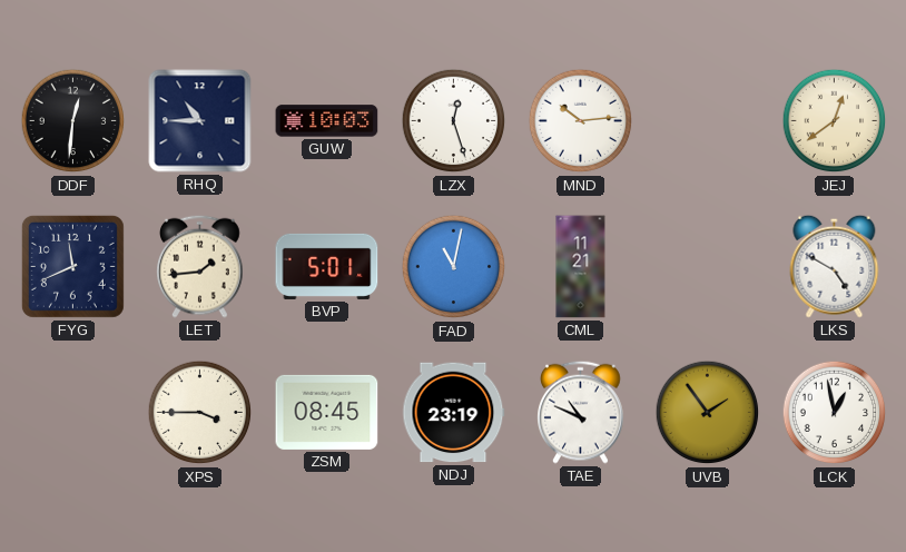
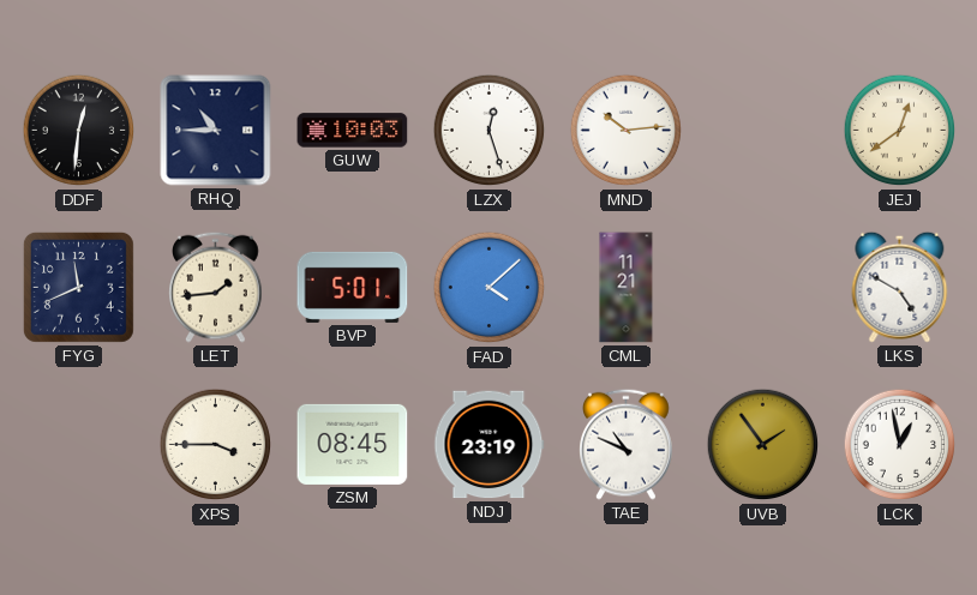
FAD: 11:02 -> 4:08
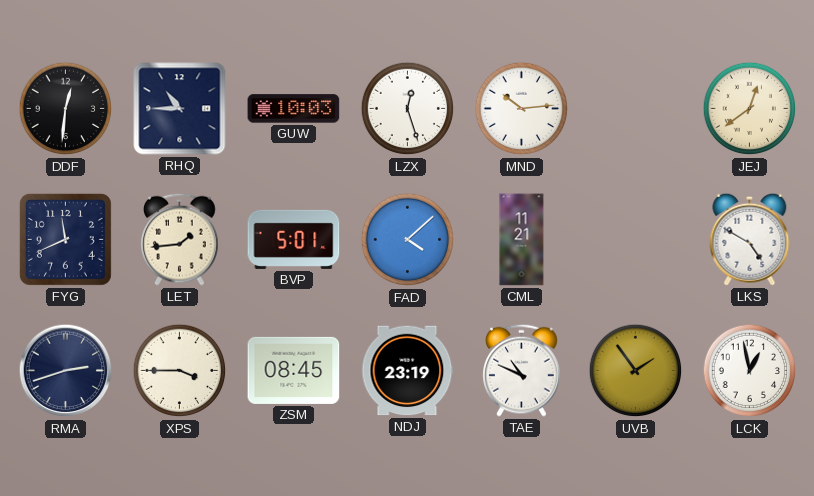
RMA: none -> 2:42
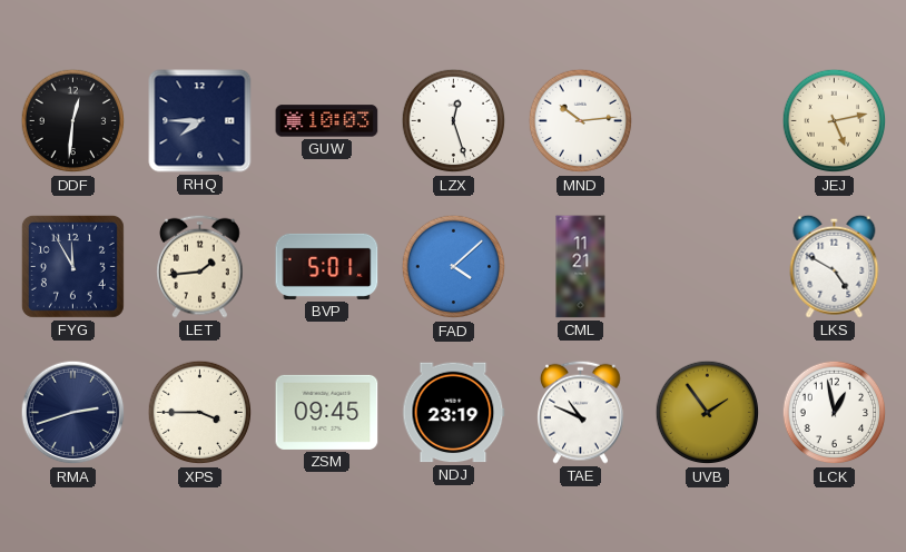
RHQ: 10:45 -> 7:45
JEJ: 12:39 -> 5:13
FYG: 11:41 -> 11:55
ZSM: 08:45 -> 09:45
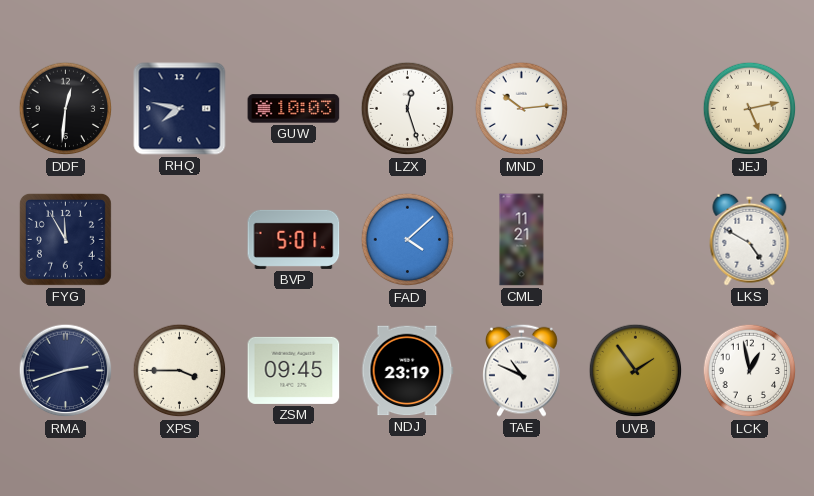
RHQ: 7:45 -> 7:47
LET: 1:44 -> none
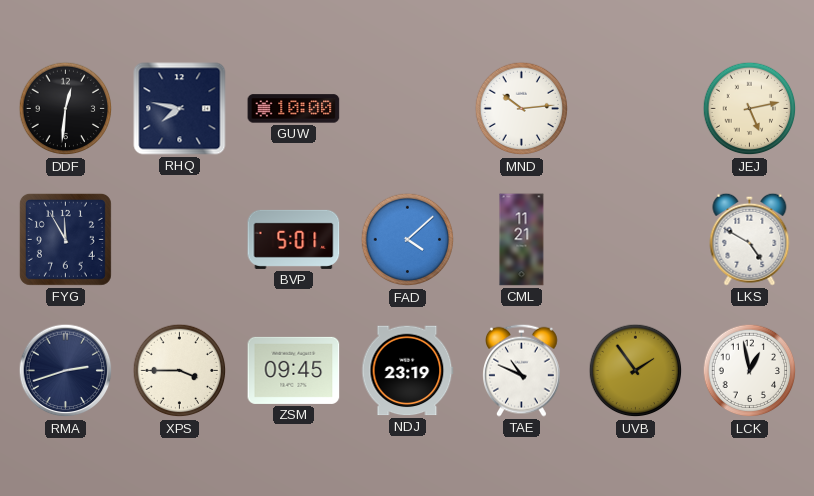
GUW: 10:03 -> 10:00
LZX: 12:27 -> none
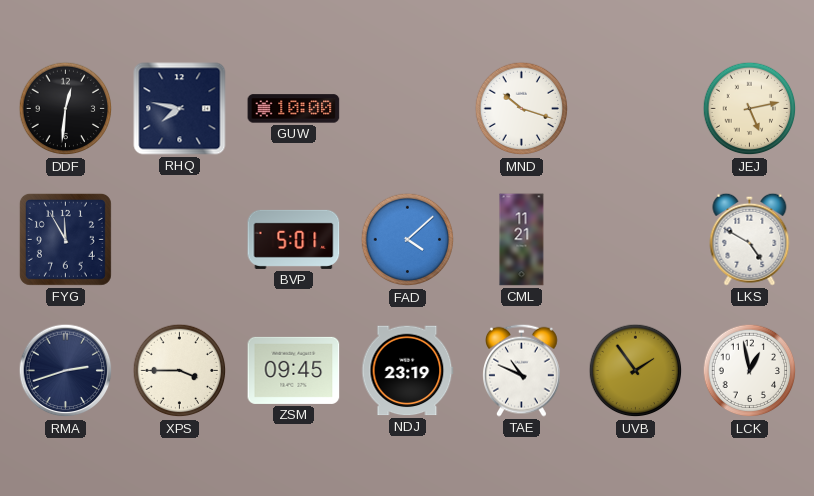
MND: 10:14 -> 10:18
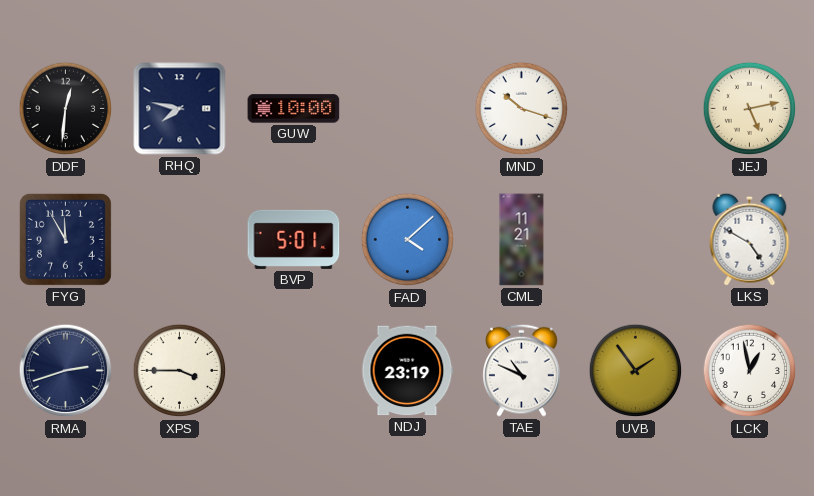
ZSM: 09:45 -> none
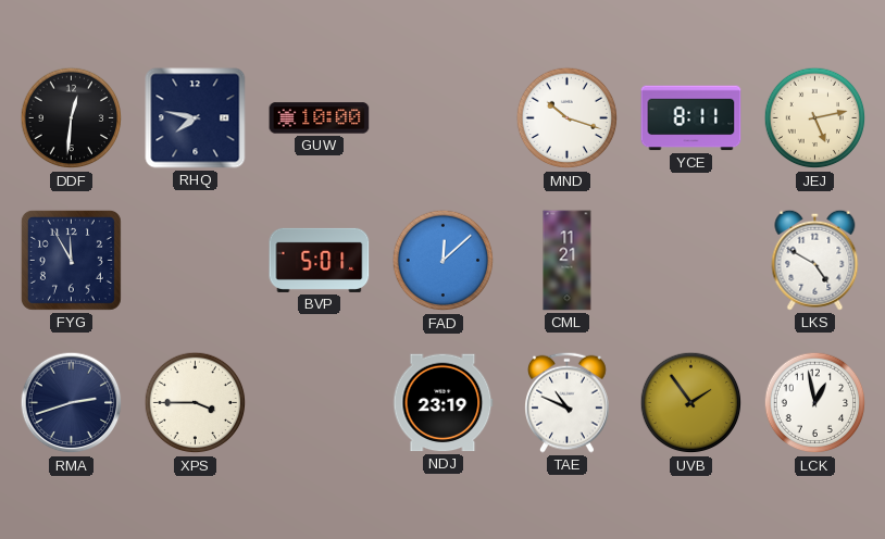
YCE: none -> 8:11
FAD: 4:08 -> 12:08
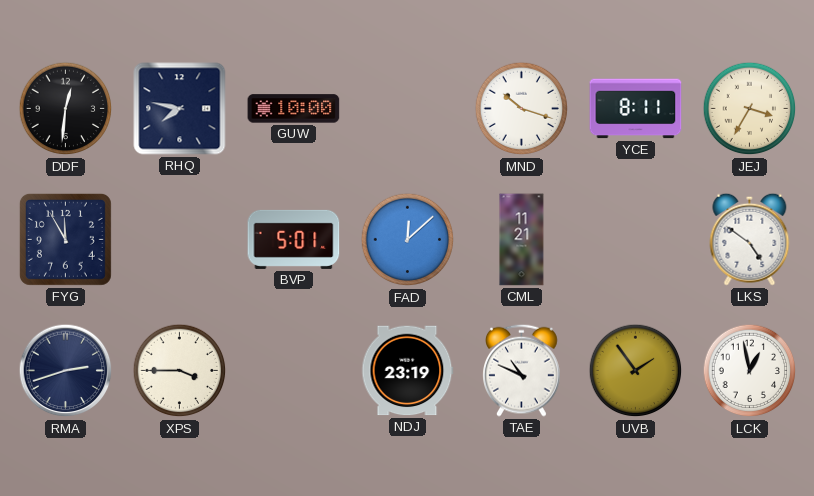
JEJ: 5:13 -> 3:35
LKS: 4:50 -> 4:51
